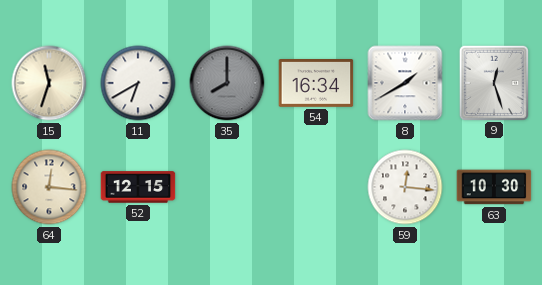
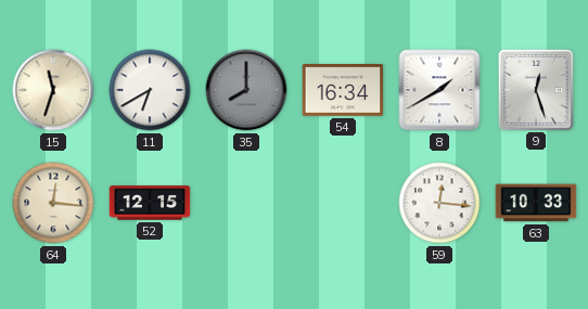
63: 10:30 -> 10:33
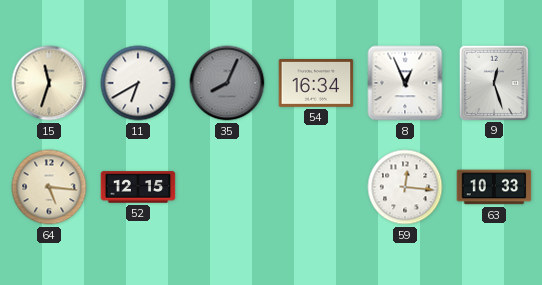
35: 8:00 -> 8:04
8: 1:40 -> 12:56
64: 12:16 -> 5:16
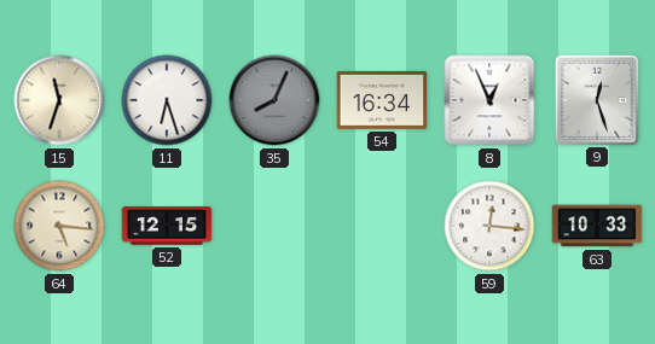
11: 6:40 -> 6:27
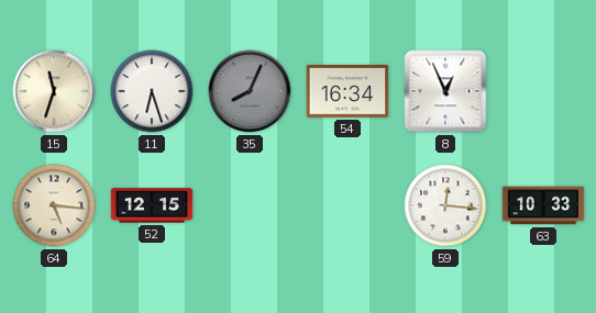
9: 12:27 -> none
